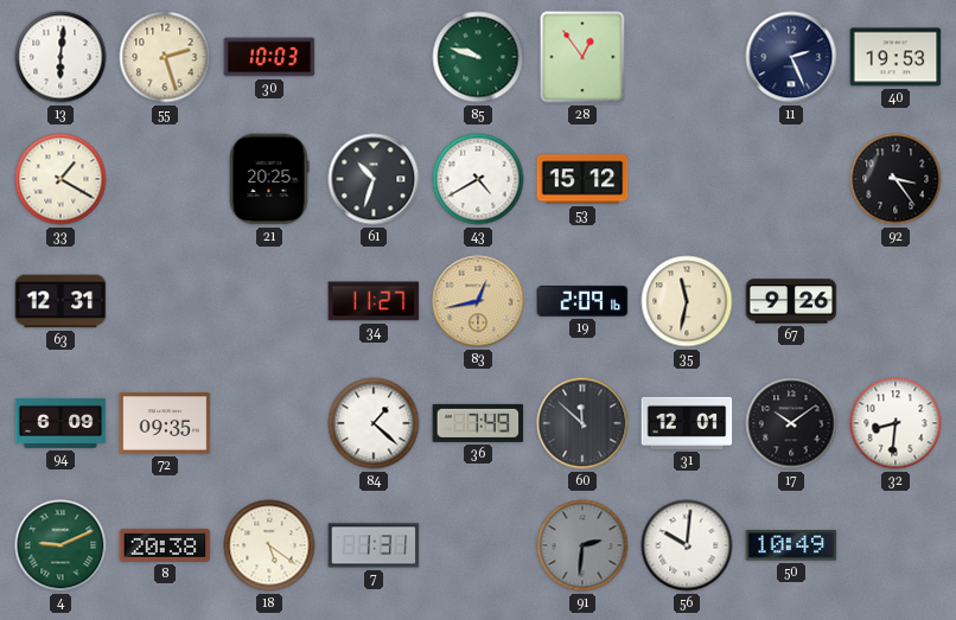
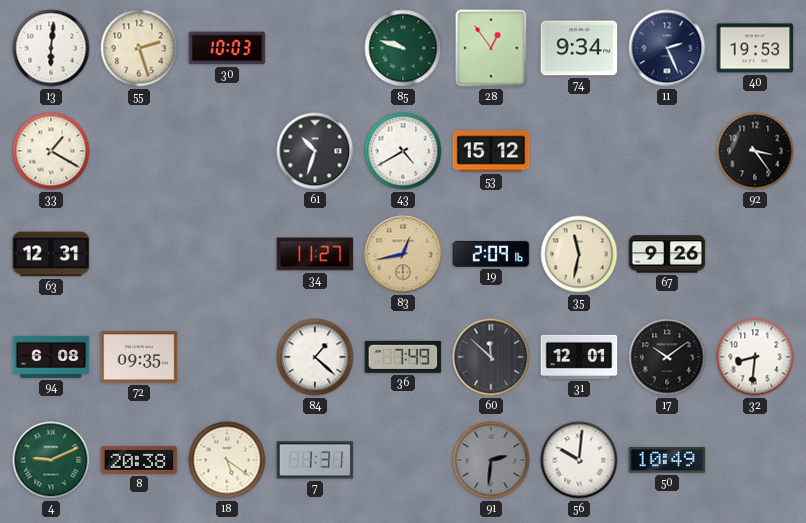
74: none -> 9:34
21: 20:25 -> none
94: 6:09 -> 6:08
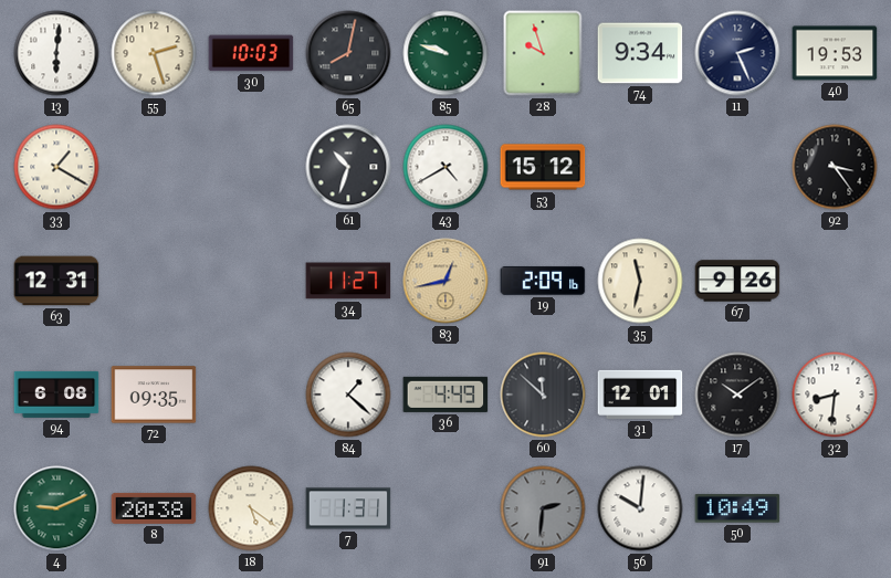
65: none -> 8:02
28: 12:54 -> 9:57
36: 7:49 -> 4:49
